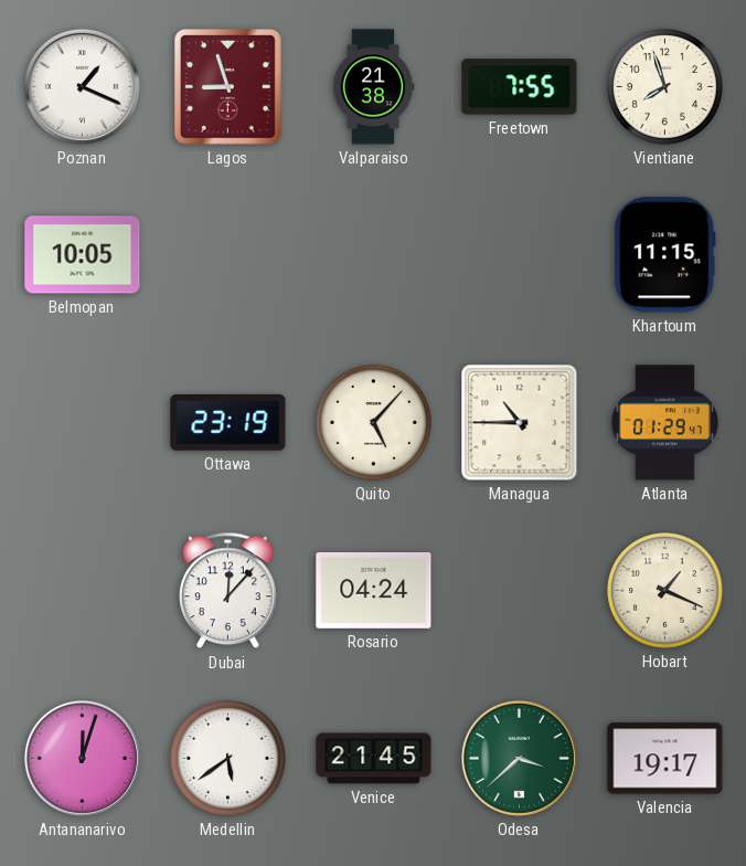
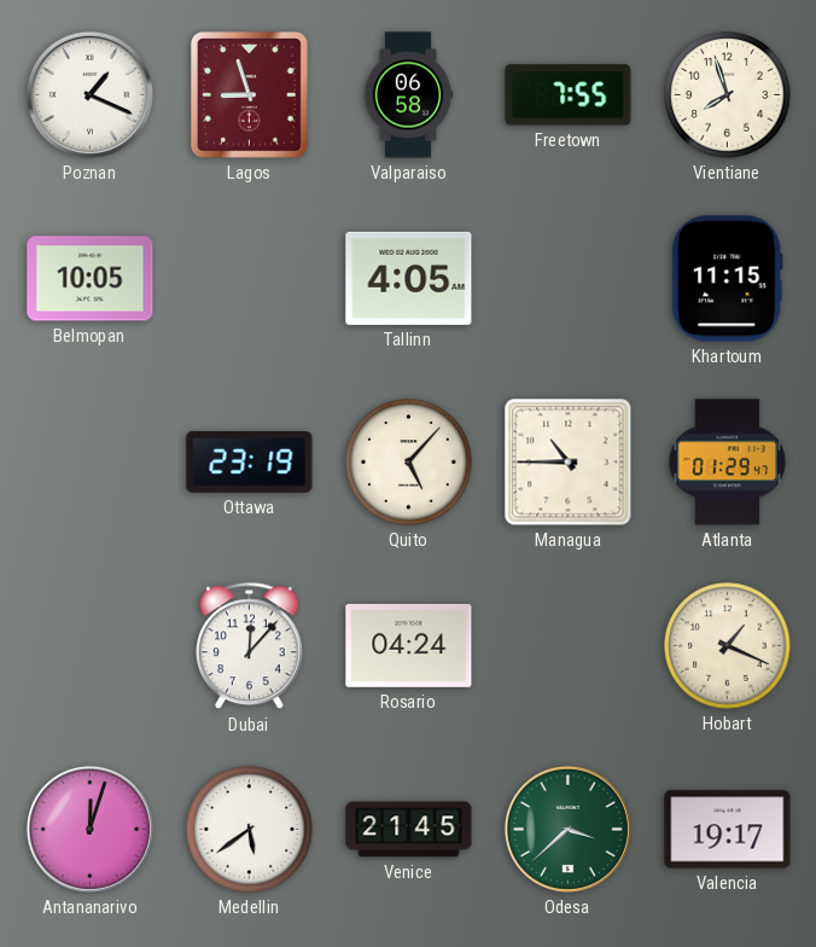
Valparaiso: 21:38 -> 06:58
Tallinn: none -> 4:05
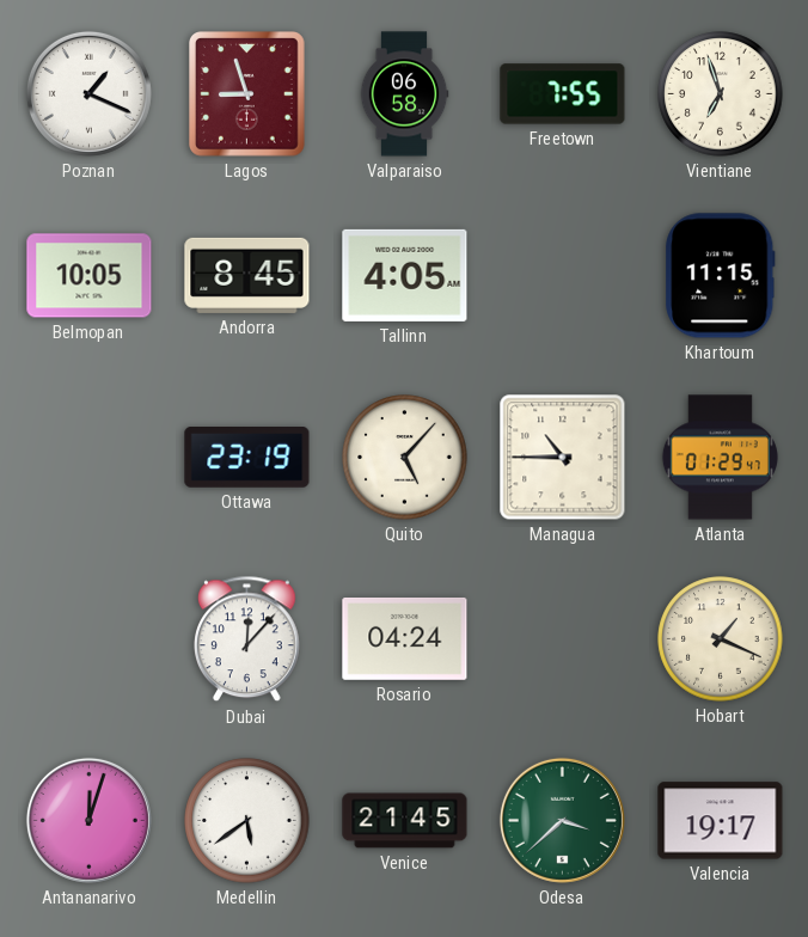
Vientiane: 7:57 -> 6:57
Andorra: none -> 8:45
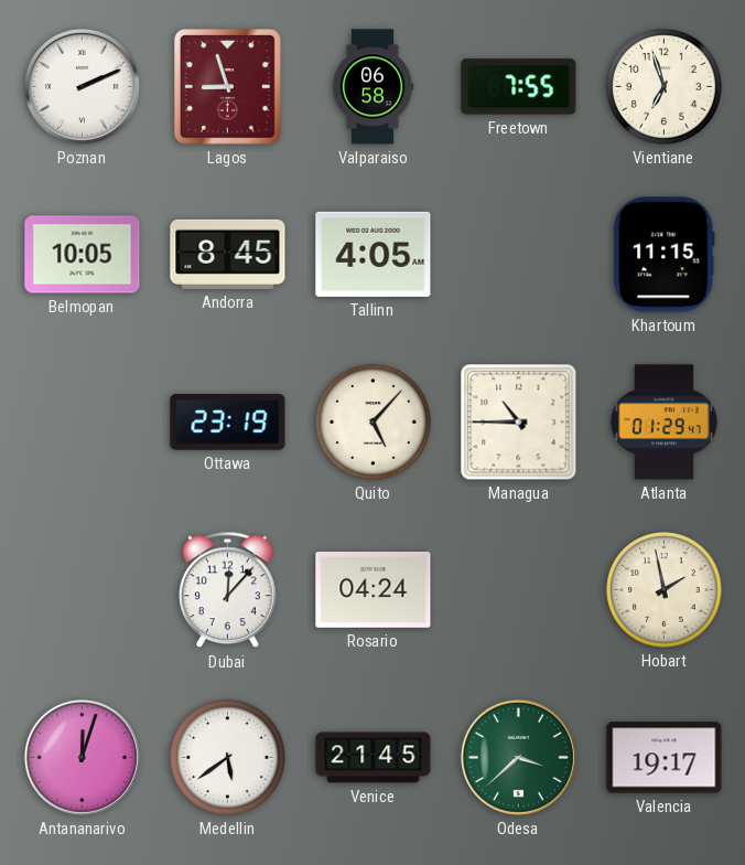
Poznan: 1:19 -> 2:11
Hobart: 1:19 -> 1:58
